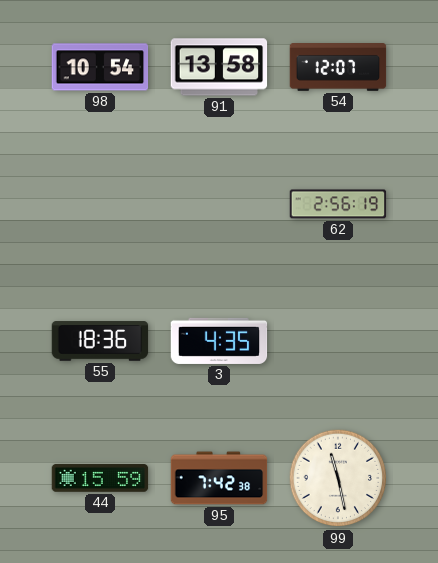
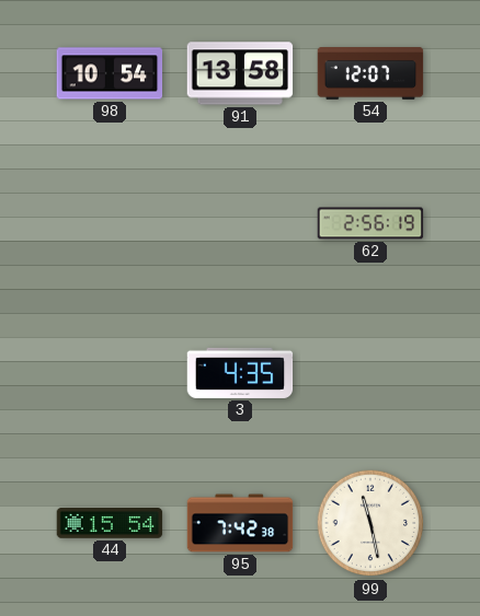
55: 18:36 -> none
44: 15:59 -> 15:54
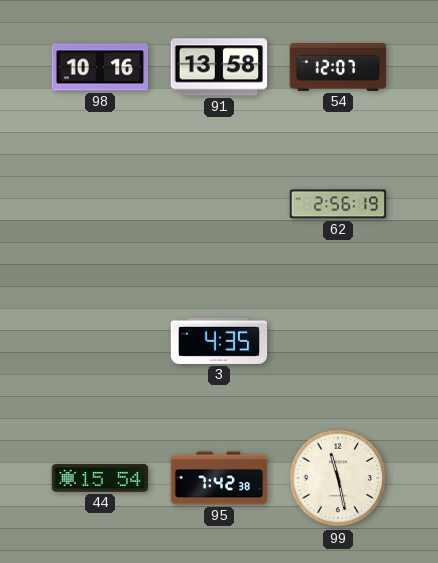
98: 10:54 -> 10:16
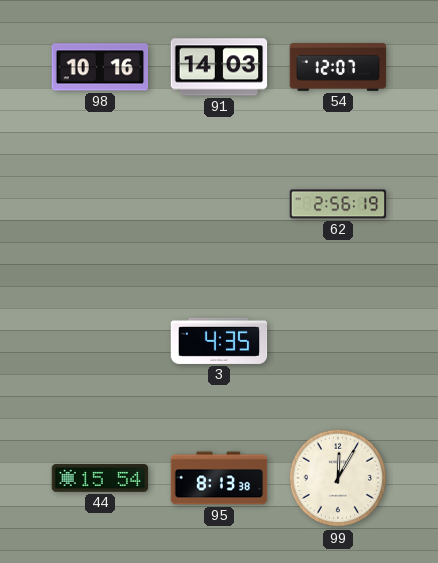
91: 13:58 -> 14:03
95: 7:42 -> 8:13
99: 11:28 -> 12:05
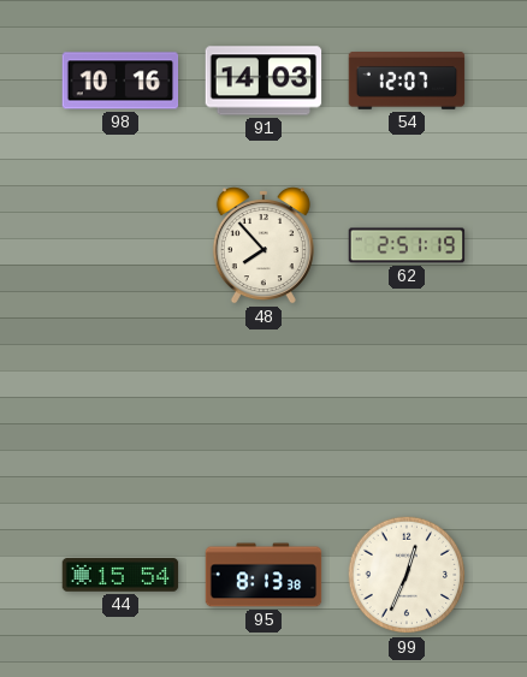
48: none -> 7:53
62: 2:56 -> 2:51
3: 4:35 -> none
99: 12:05 -> 12:34
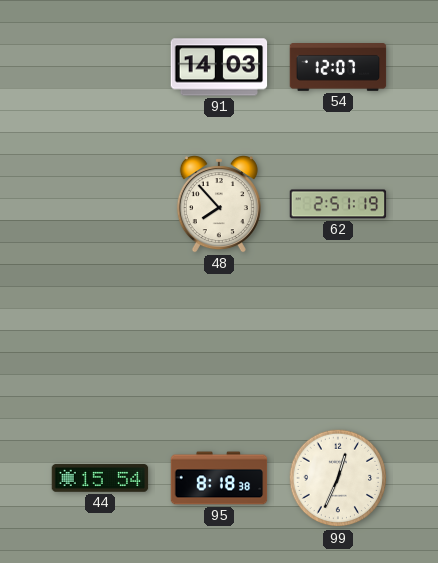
98: 10:16 -> none
95: 8:13 -> 8:18
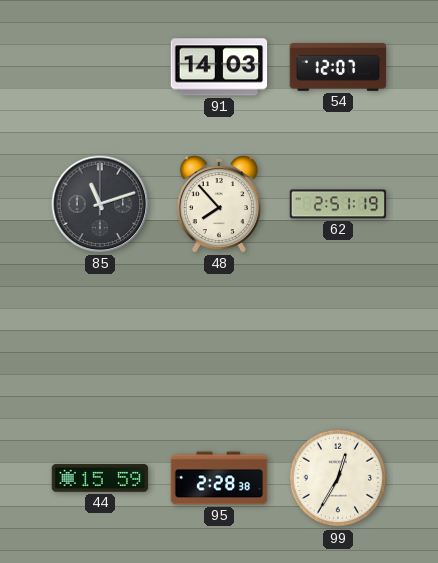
85: none -> 11:12
44: 15:54 -> 15:59
95: 8:18 -> 2:28
99: 12:34 -> 12:35
